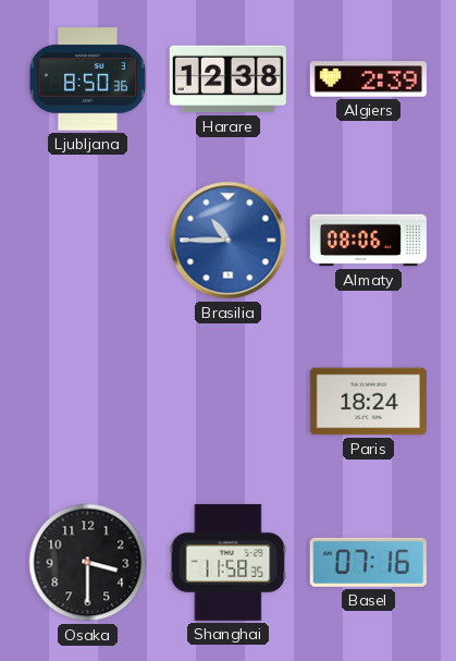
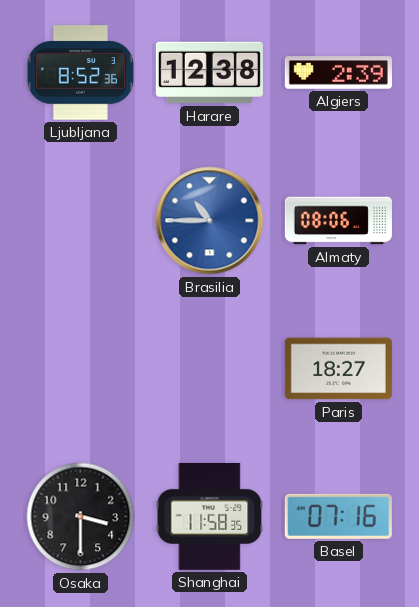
Ljubljana: 8:50 -> 8:52
Paris: 18:24 -> 18:27
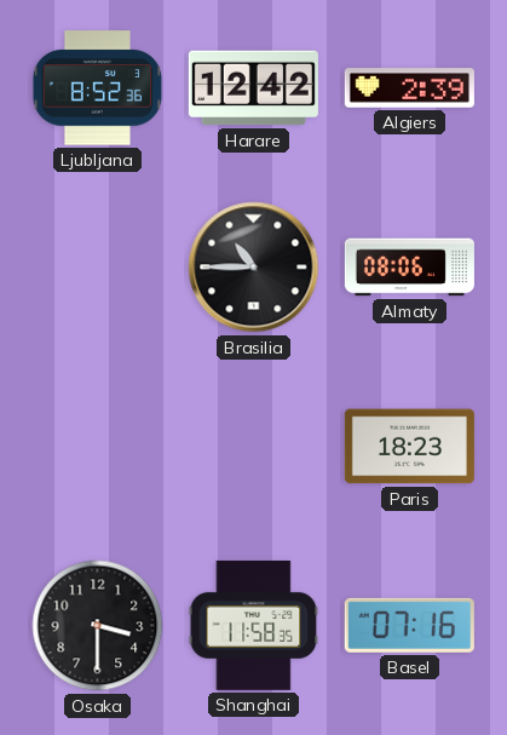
Harare: 12:38 -> 12:42
Brasilia dial: blue -> black
Paris: 18:27 -> 18:23
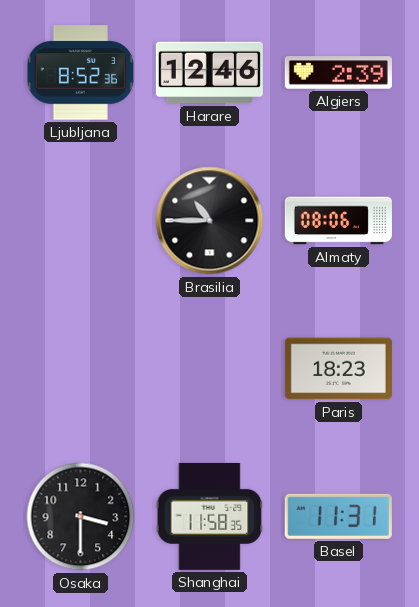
Harare: 12:42 -> 12:46
Basel: 07:16 -> 11:31
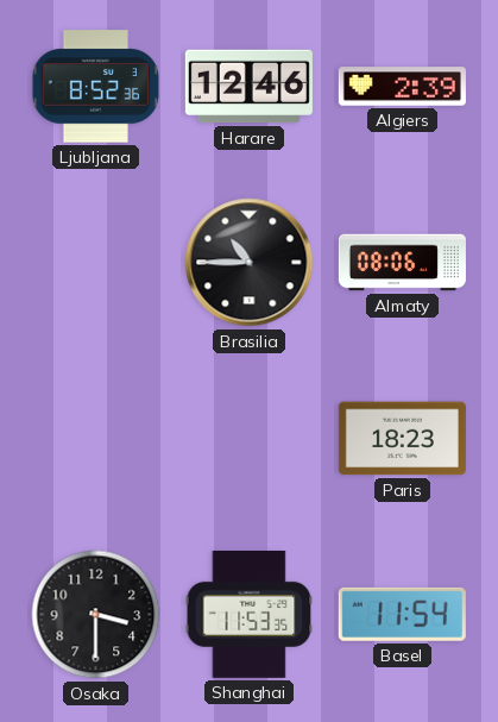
Shanghai: 11:58 -> 11:53
Basel: 11:31 -> 11:54
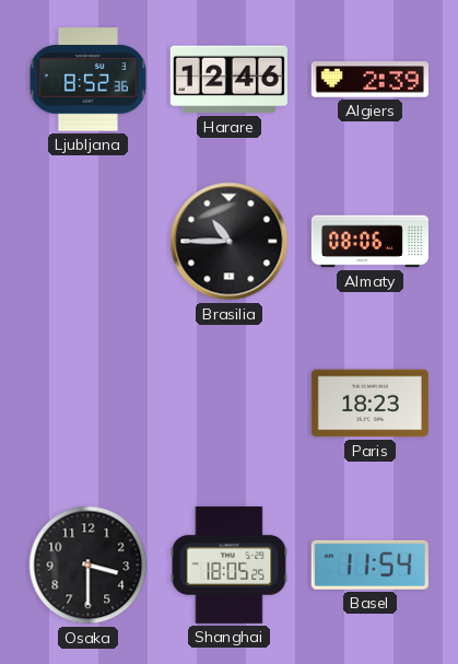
Shanghai: 11:53 -> 18:05
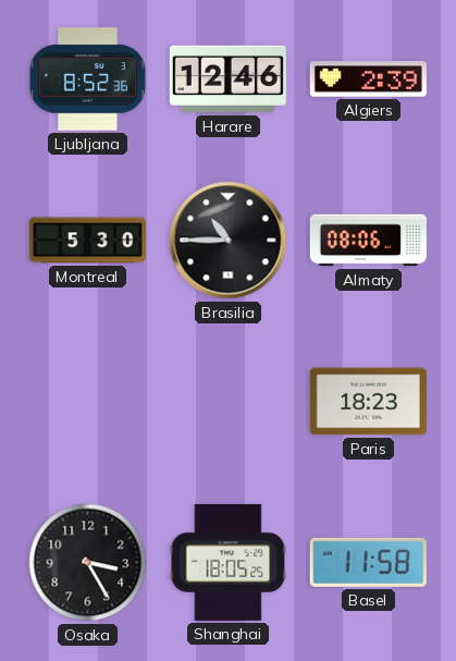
Montreal: none -> 5:30
Osaka: 3:30 -> 3:25
Basel: 11:54 -> 11:58
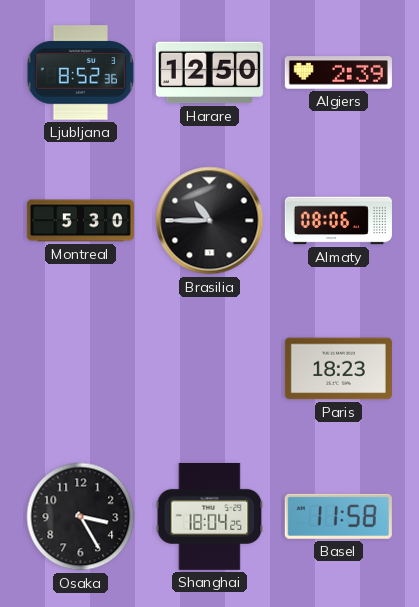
Harare: 12:46 -> 12:50
Shanghai: 18:05 -> 18:04
